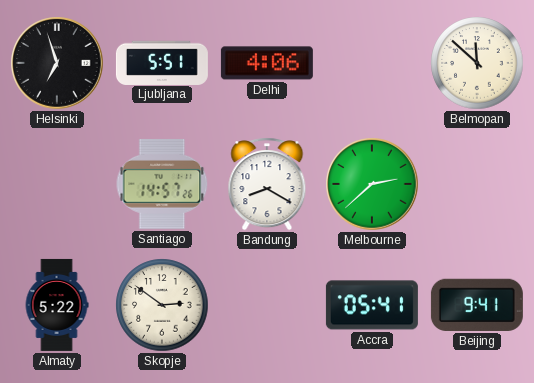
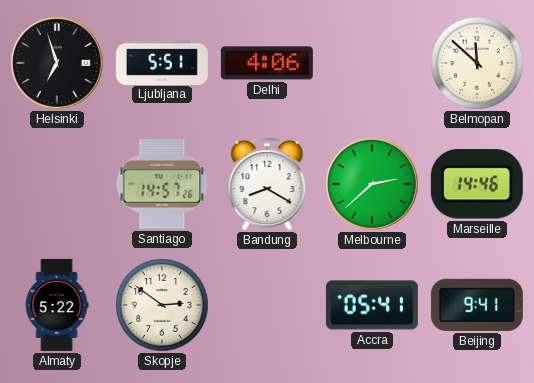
Marseille: none -> 14:46
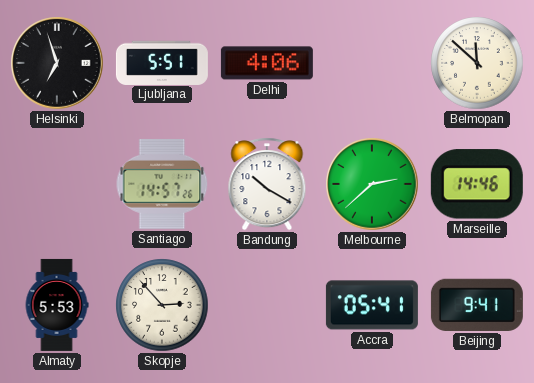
Bandung: 8:20 -> 10:20
Almaty: 5:22 -> 5:53
Skopje: 2:51 -> 2:53
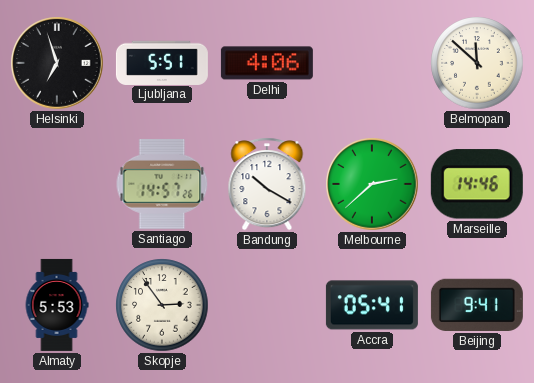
Skopje: 2:53 -> 2:54
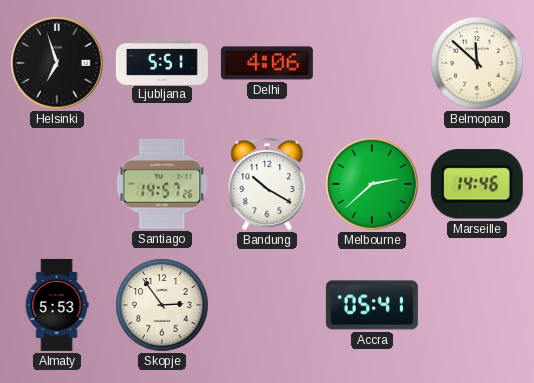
Beijing: 9:41 -> none
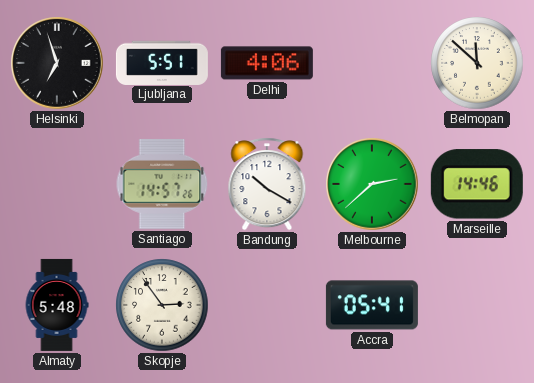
Almaty: 5:53 -> 5:48
